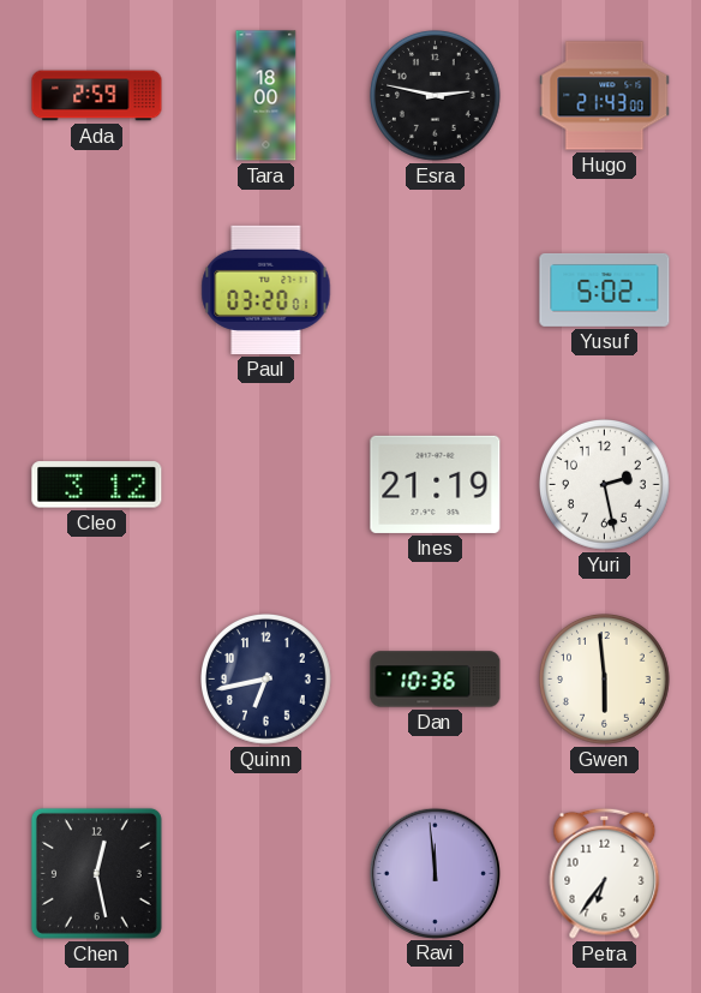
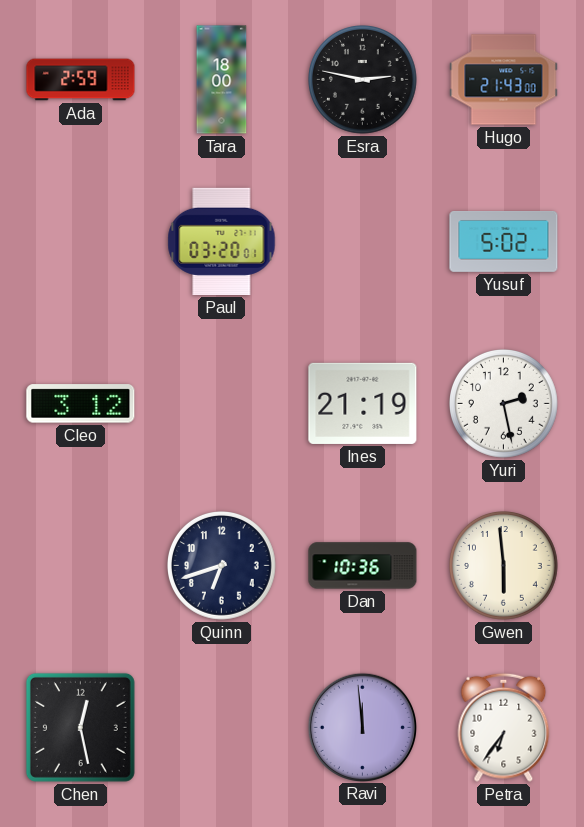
Quinn: 6:43 -> 6:42
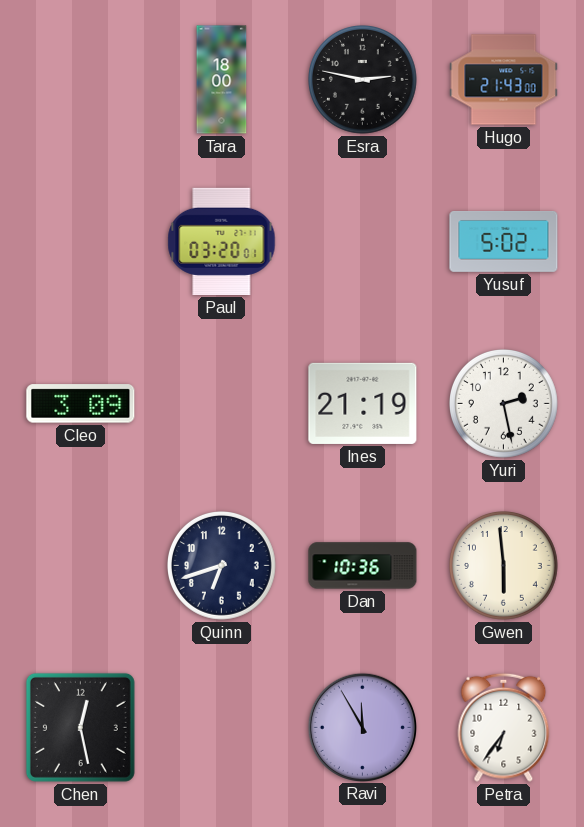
Ada: 2:59 -> none
Cleo: 3:12 -> 3:09
Ravi: 11:59 -> 11:55
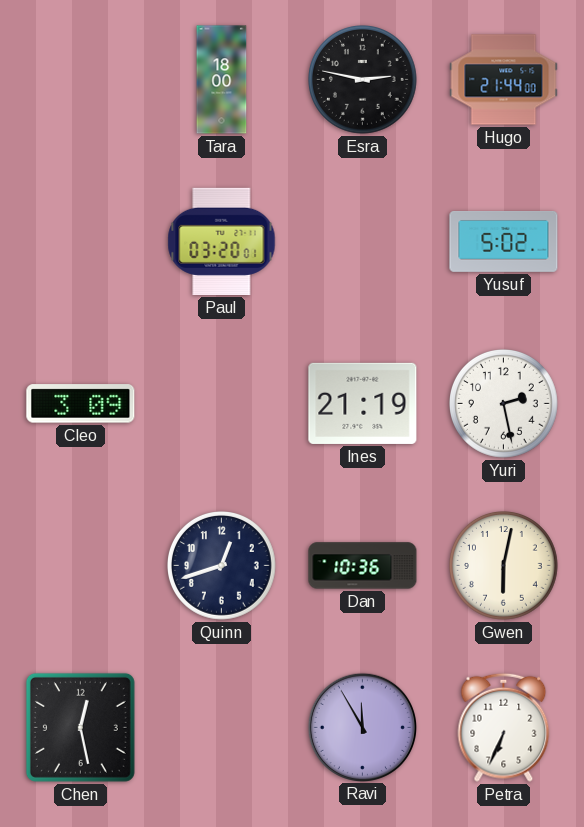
Hugo: 21:43 -> 21:44
Quinn: 6:42 -> 12:42
Gwen: 5:59 -> 6:02
Petra: 6:36 -> 6:34
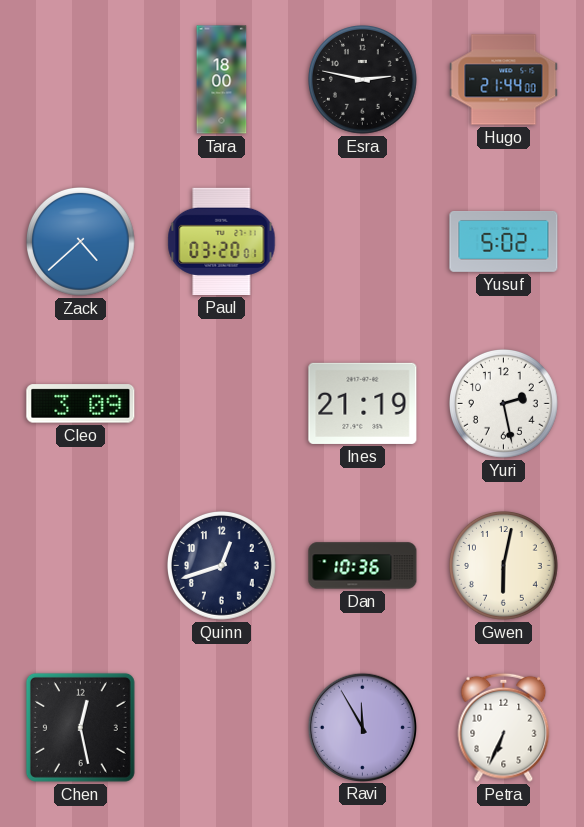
Zack: none -> 4:38
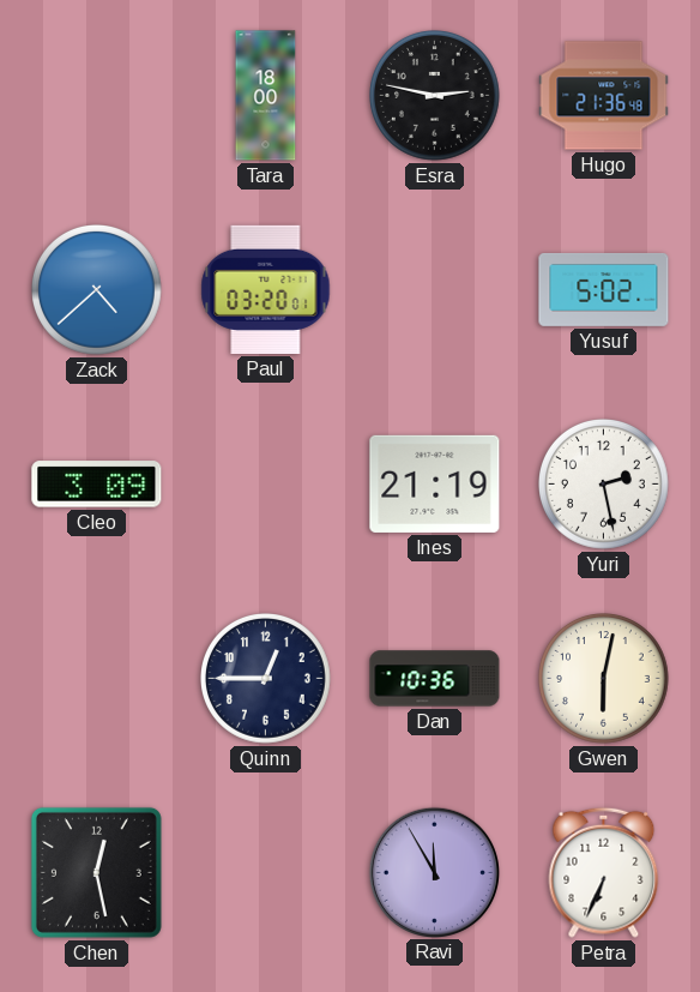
Hugo: 21:44 -> 21:36
Quinn: 12:42 -> 12:45
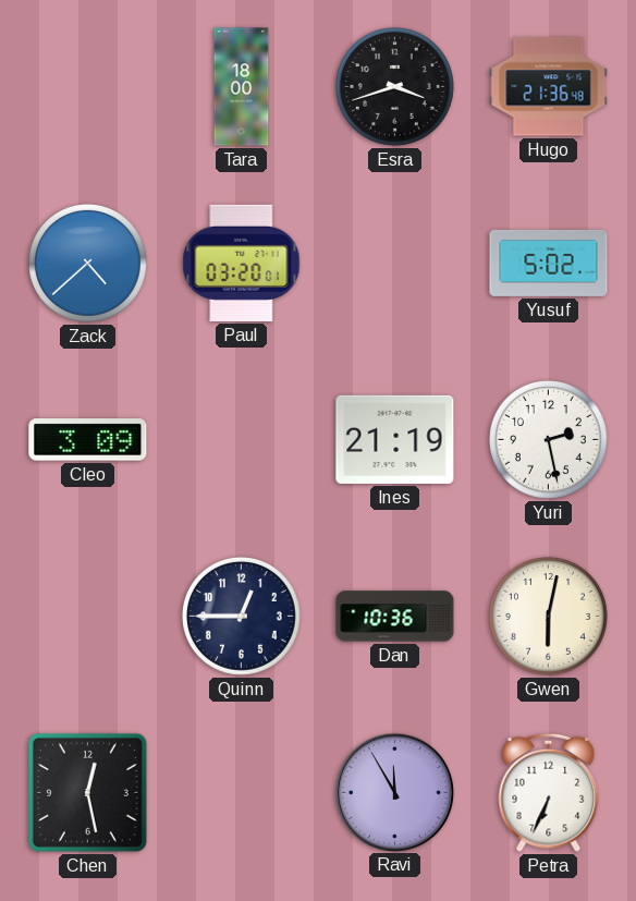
Esra: 2:47 -> 3:42
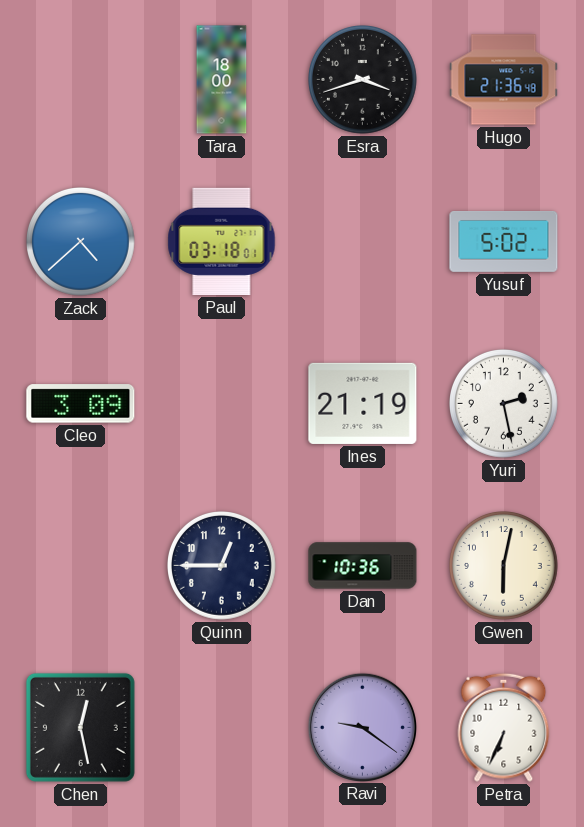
Paul: 03:20 -> 03:18
Ravi: 11:55 -> 9:21
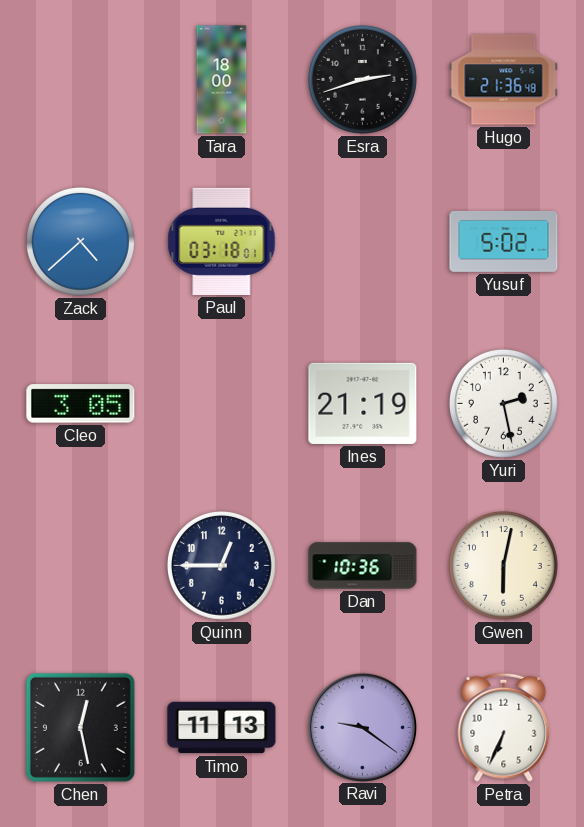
Esra: 3:42 -> 2:42
Cleo: 3:09 -> 3:05
Timo: none -> 11:13
